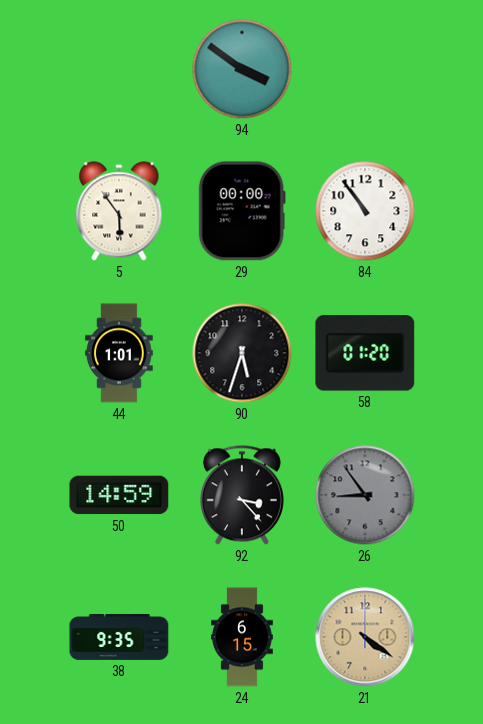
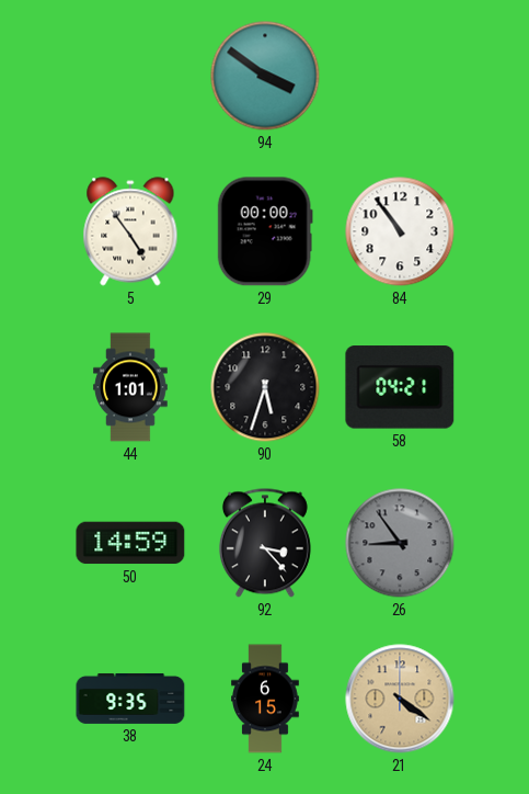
5: 5:54 -> 4:54
58: 01:20 -> 04:21
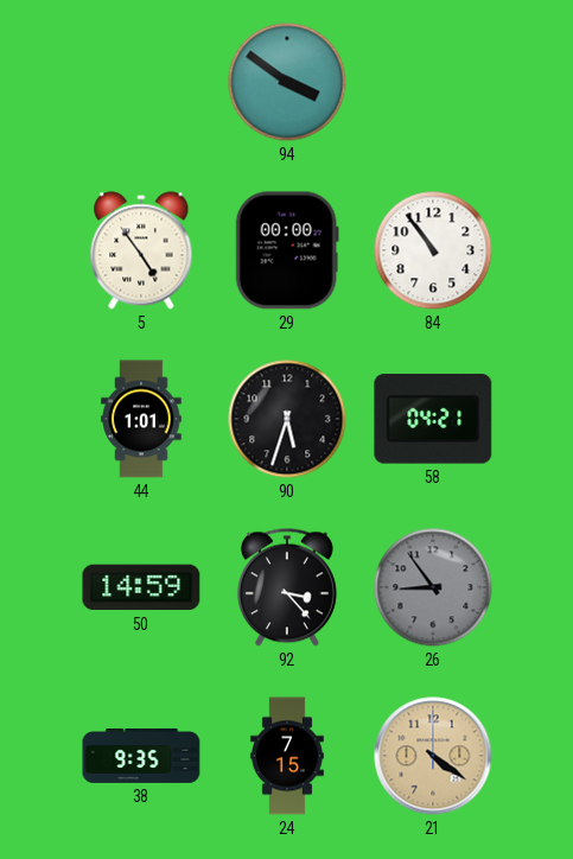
24: 6:15 -> 7:15
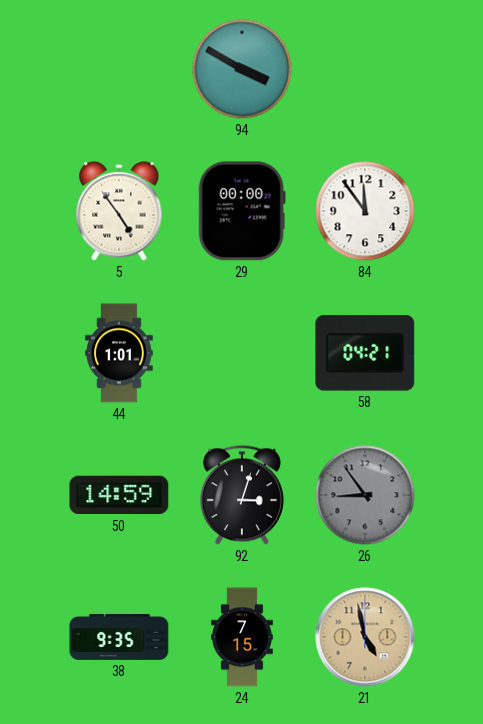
94: 3:51 -> 3:50
84: 10:54 -> 11:54
90: 5:33 -> none
92: 3:23 -> 3:03
21: 4:21 -> 4:58
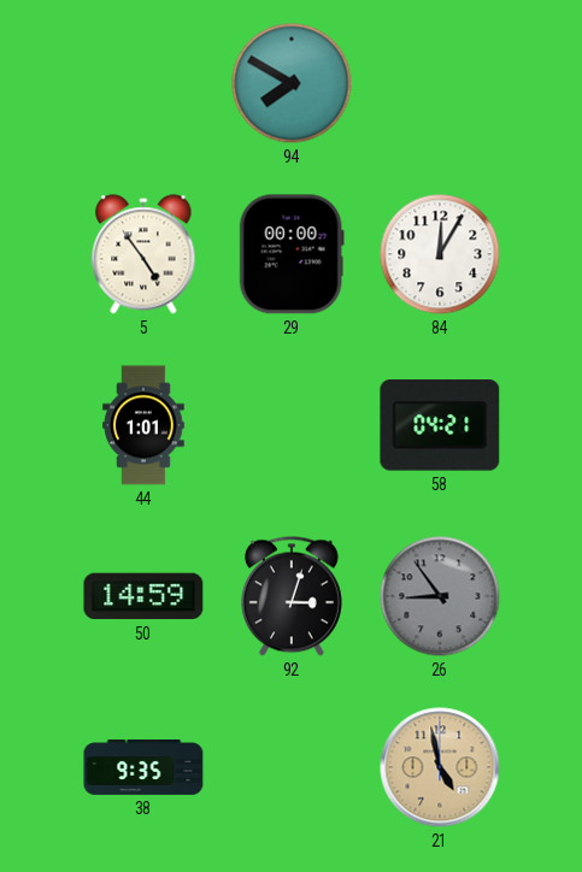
94: 3:50 -> 7:50
84: 11:54 -> 12:05
24: 7:15 -> none
